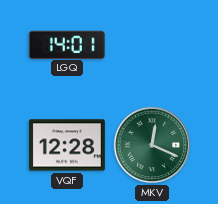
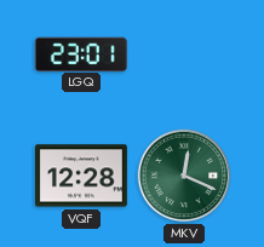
LGQ: 14:01 -> 23:01
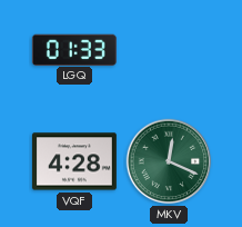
LGQ: 23:01 -> 01:33
VQF: 12:28 -> 4:28
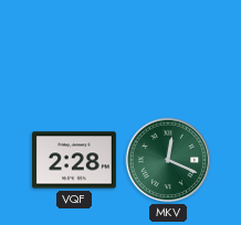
LGQ: 01:33 -> none
VQF: 4:28 -> 2:28
